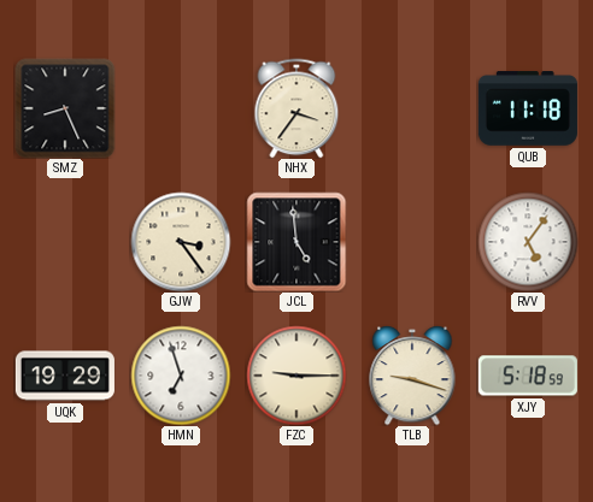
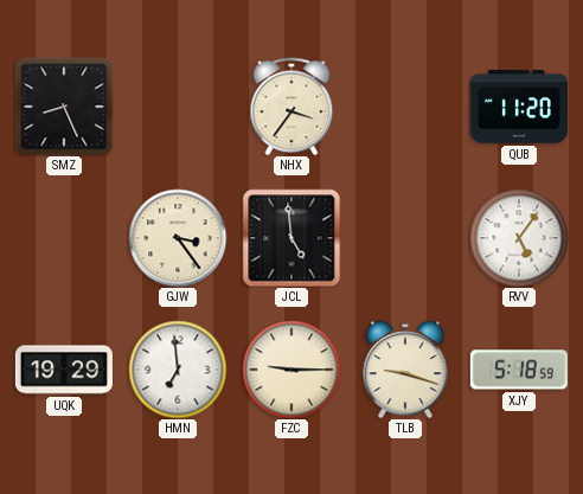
QUB: 11:18 -> 11:20
HMN: 6:57 -> 6:59
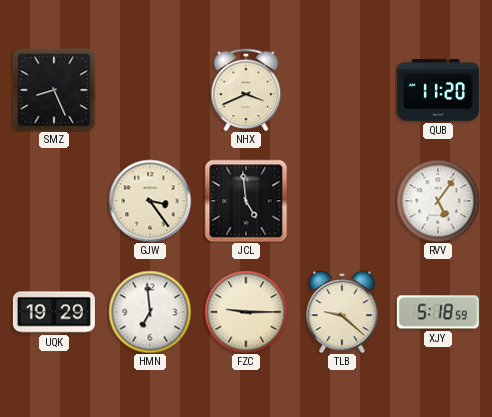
NHX: 3:36 -> 3:41
TLB: 9:18 -> 9:22
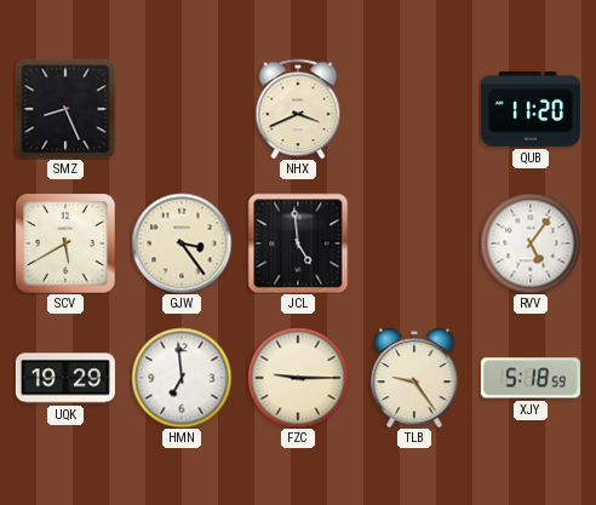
SCV: none -> 5:40
TLB: 9:22 -> 9:24
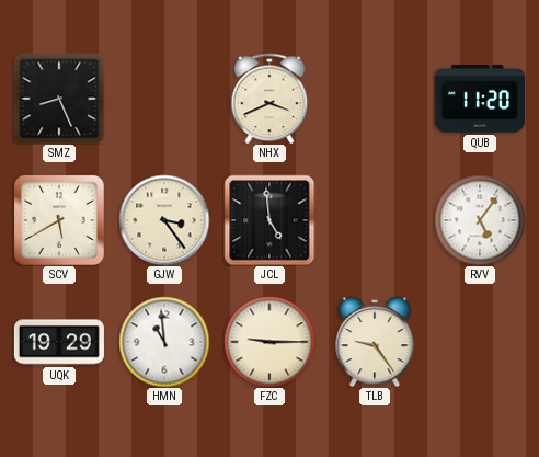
HMN: 6:59 -> 10:59
XJY: 5:18 -> none
